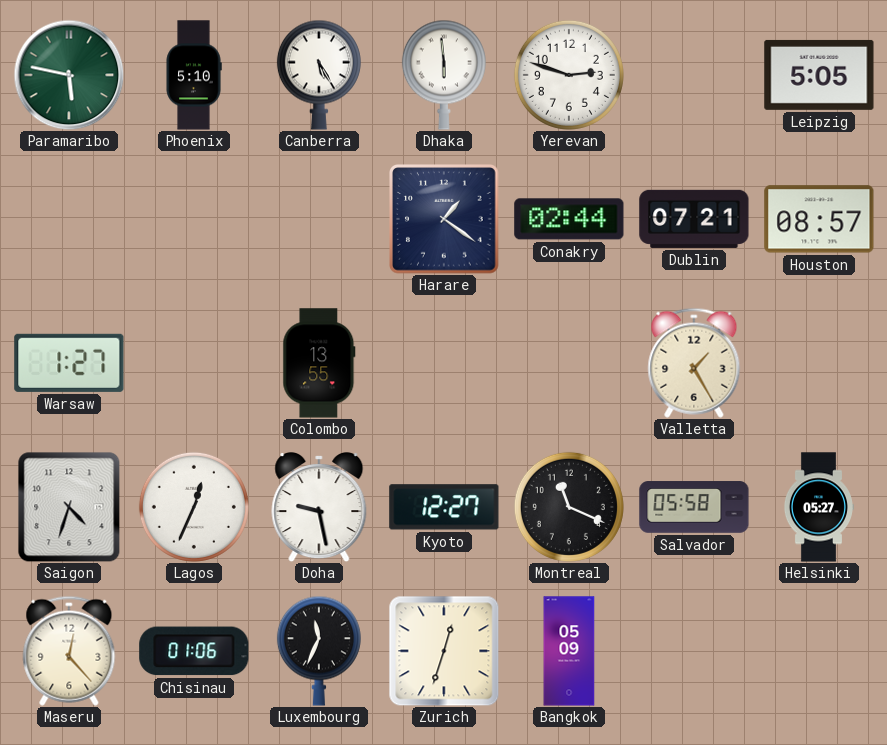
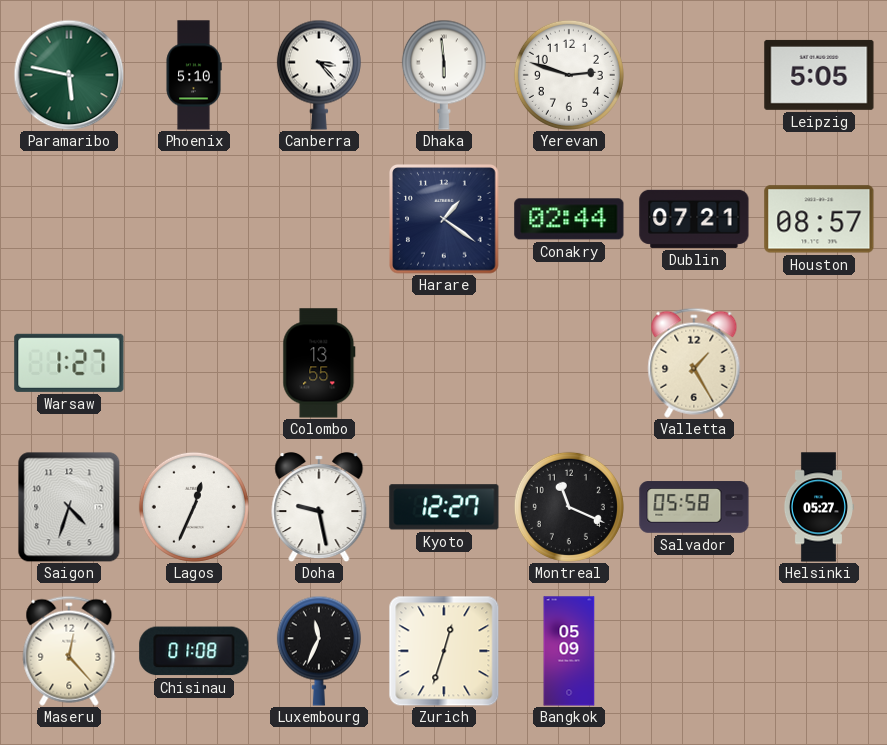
Canberra: 5:25 -> 3:23
Chisinau: 01:06 -> 01:08
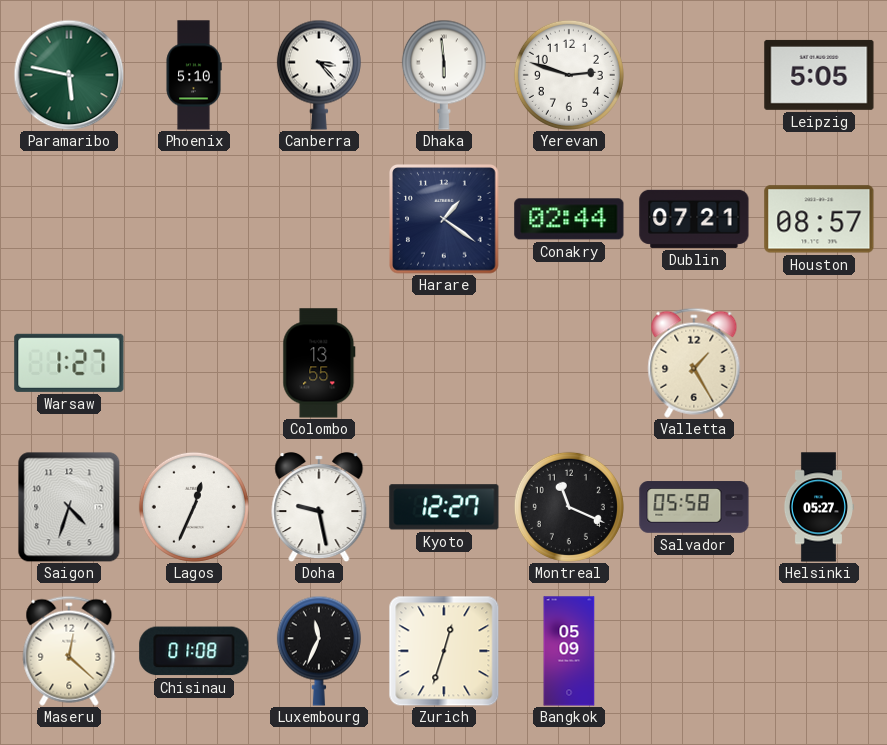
Maseru: 12:23 -> 12:22
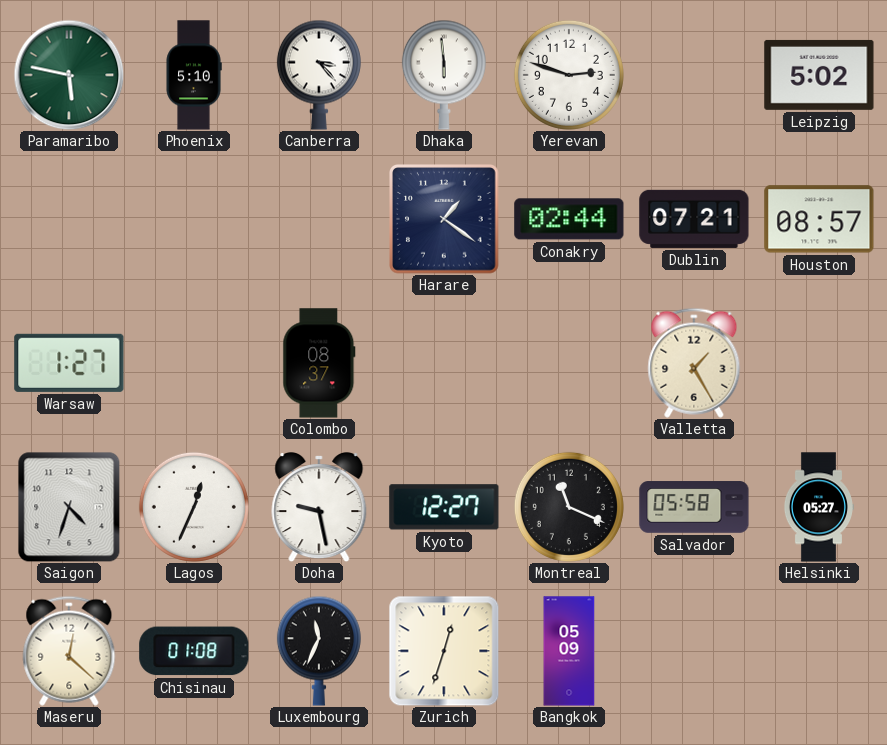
Leipzig: 5:05 -> 5:02
Colombo: 13:55 -> 08:37
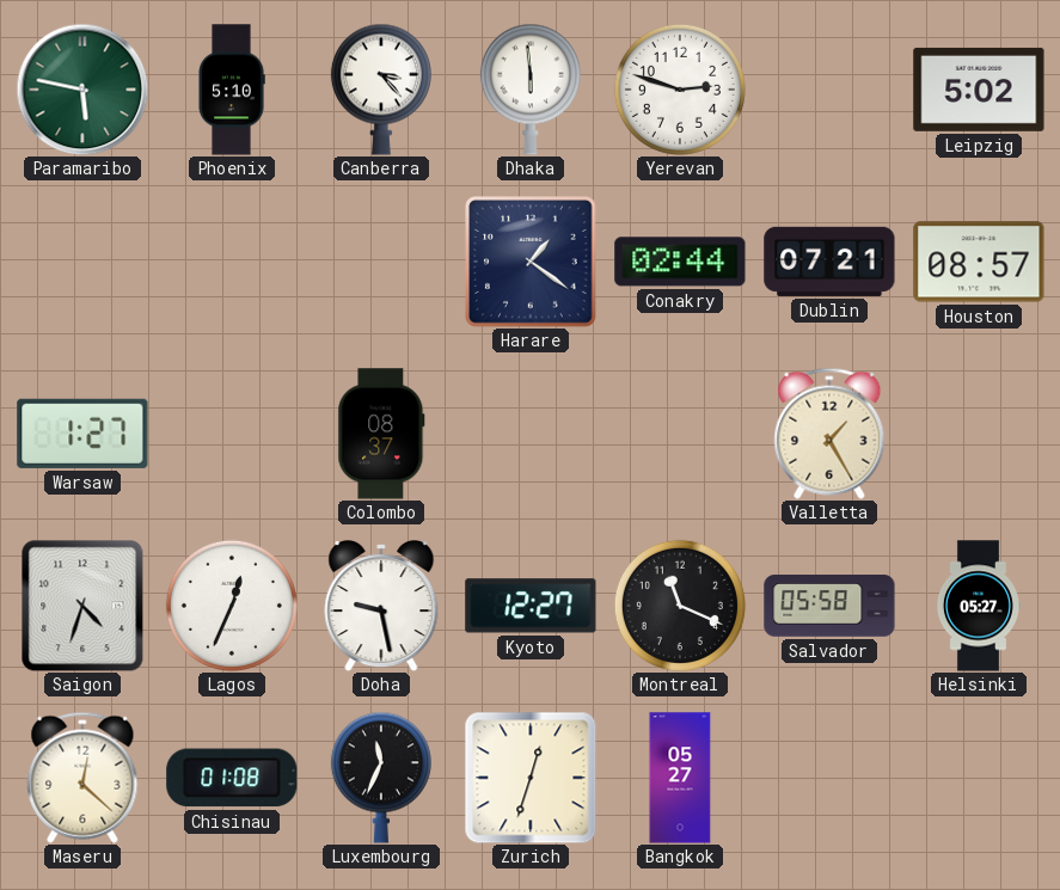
Bangkok: 05:09 -> 05:27
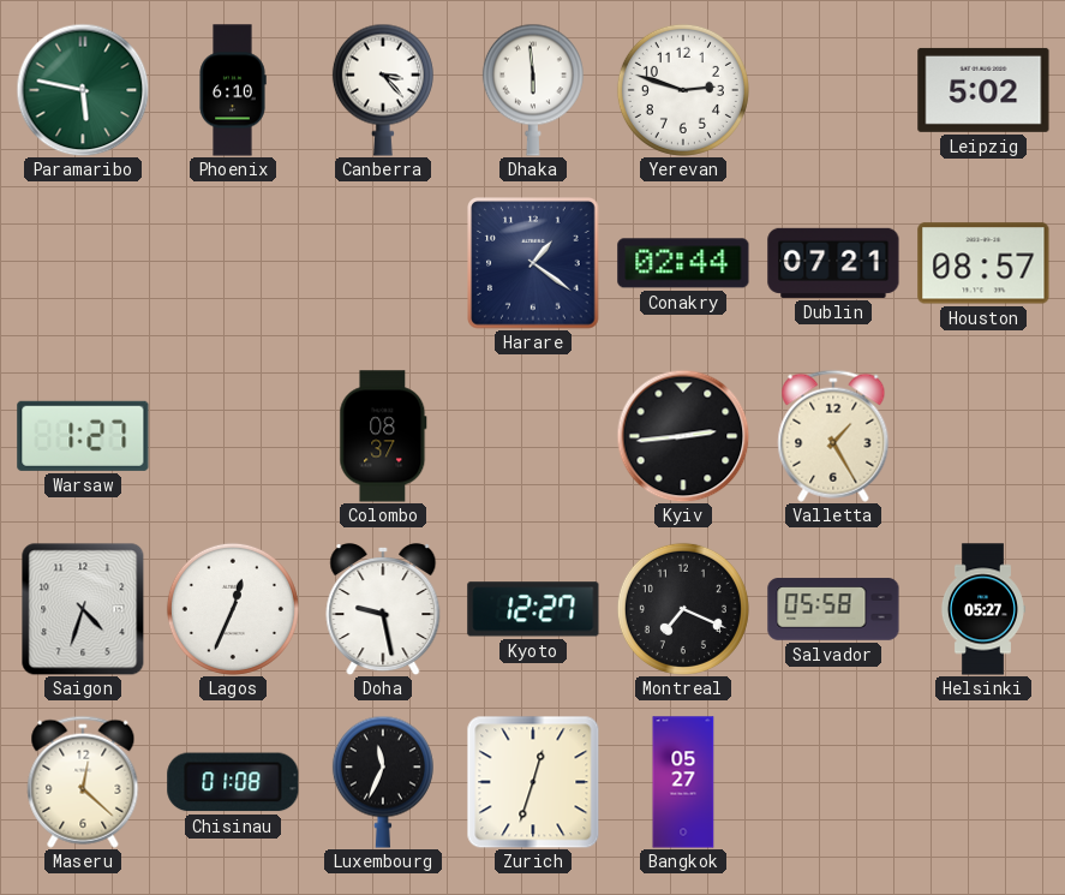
Phoenix: 5:10 -> 6:10
Kyiv: none -> 2:44
Montreal: 11:19 -> 7:19
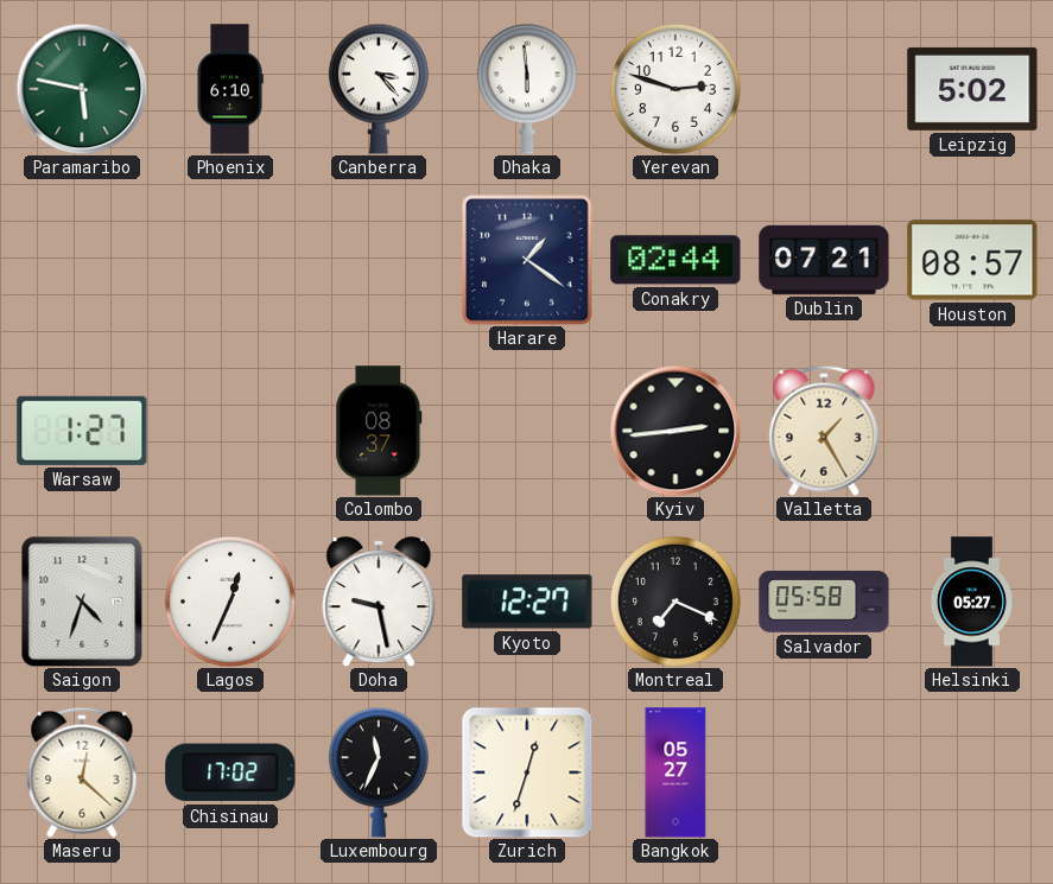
Chisinau: 01:08 -> 17:02
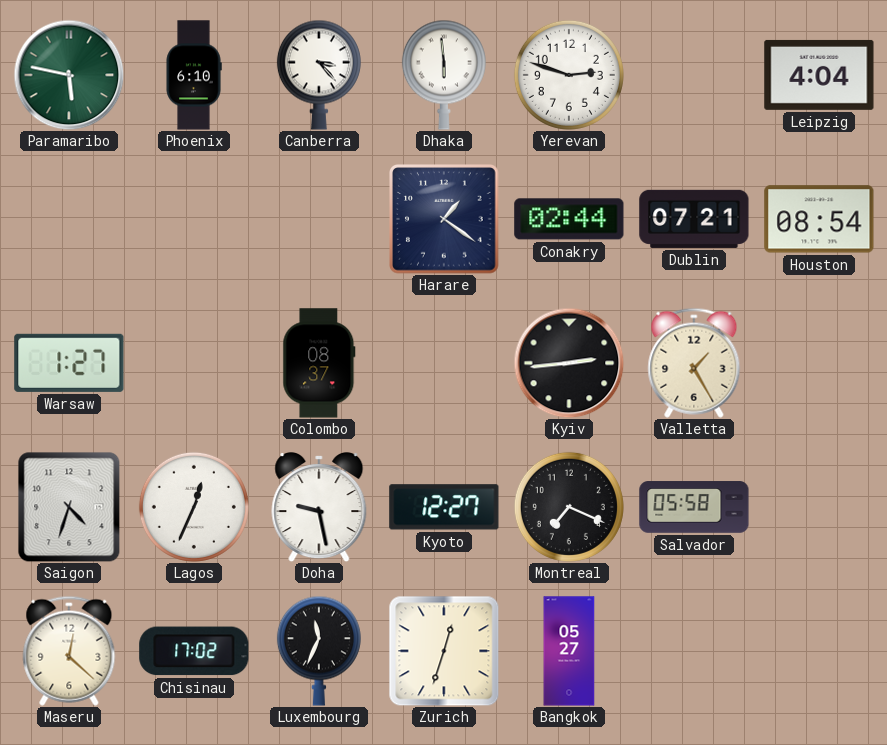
Leipzig: 5:02 -> 4:04
Houston: 08:57 -> 08:54
Helsinki: 05:27 -> none
